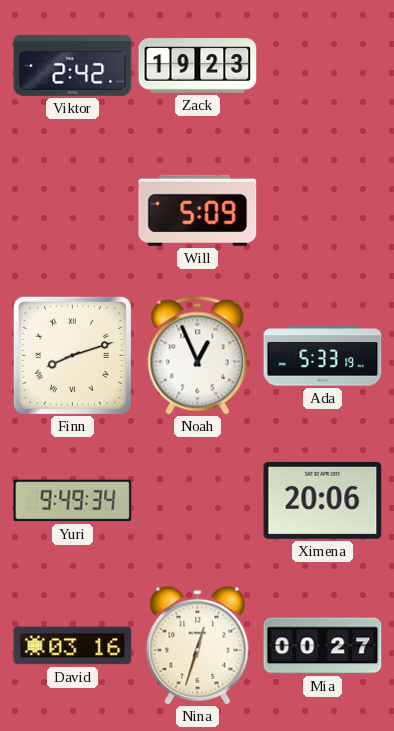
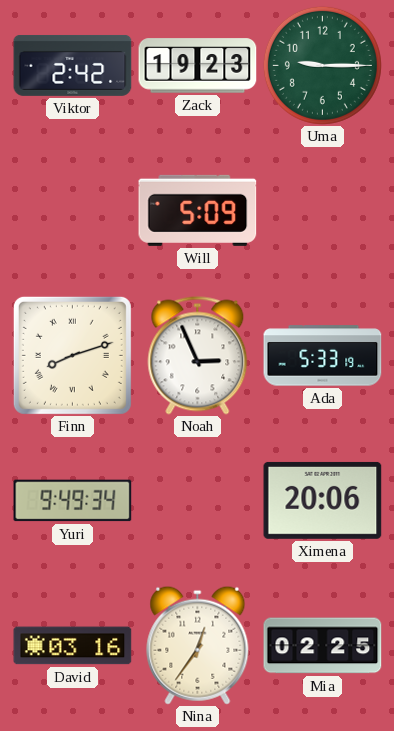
Uma: none -> 9:15
Noah: 12:56 -> 2:56
Nina: 12:33 -> 12:36
Mia: 00:27 -> 02:25
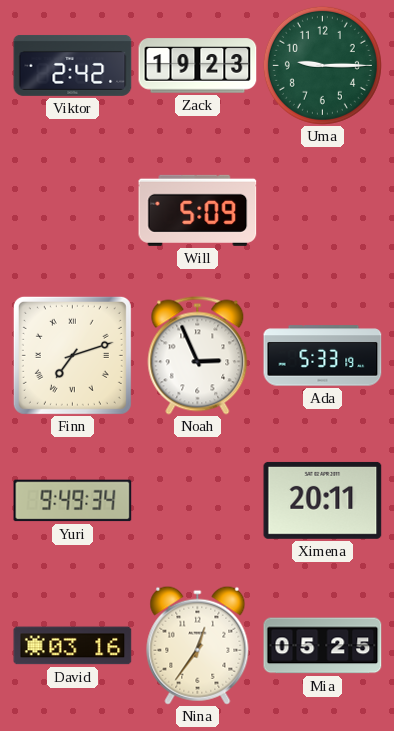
Finn: 8:12 -> 7:12
Ximena: 20:06 -> 20:11
Mia: 02:25 -> 05:25
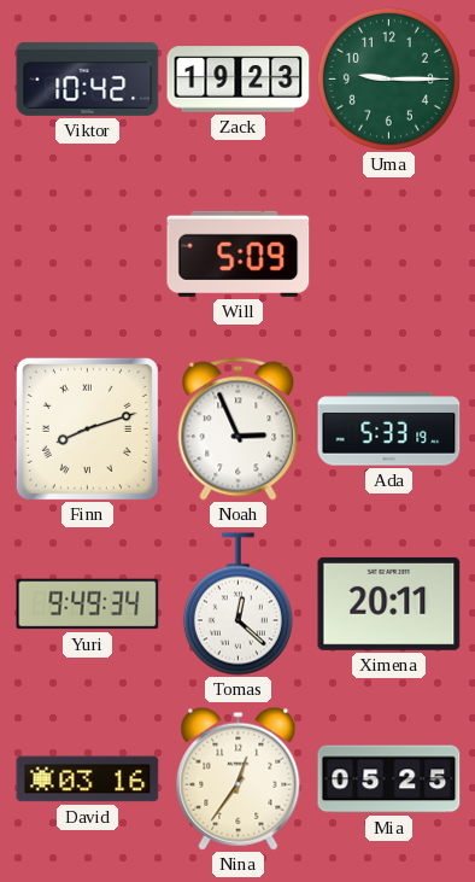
Viktor: 2:42 -> 10:42
Finn: 7:12 -> 8:12
Tomas: none -> 12:22
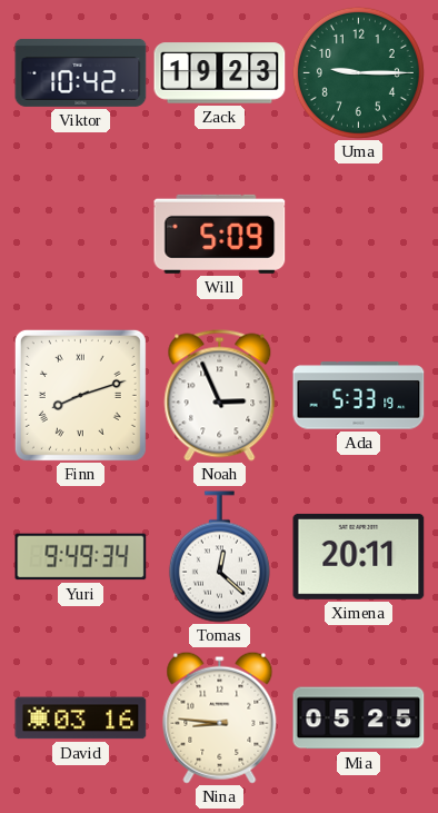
Nina: 12:36 -> 8:46
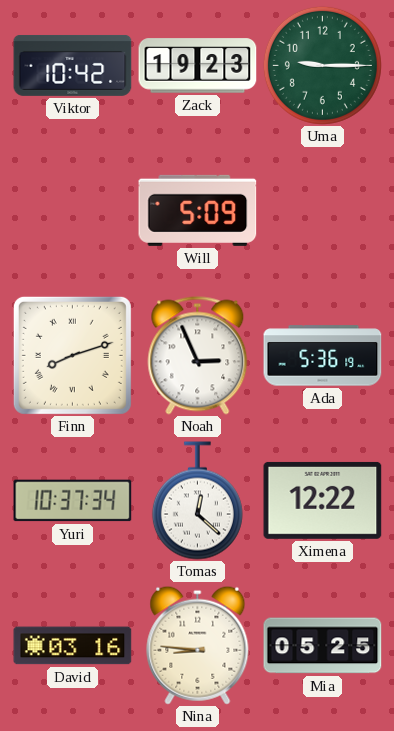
Ada: 5:33 -> 5:36
Yuri: 9:49 -> 10:37
Ximena: 20:11 -> 12:22
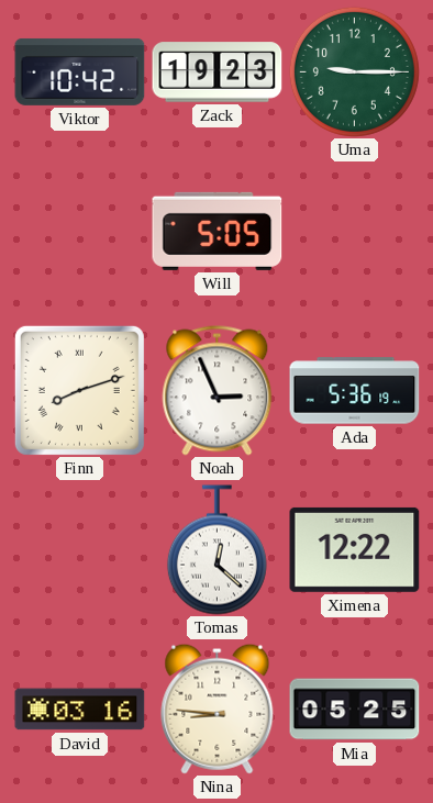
Will: 5:09 -> 5:05
Yuri: 10:37 -> none
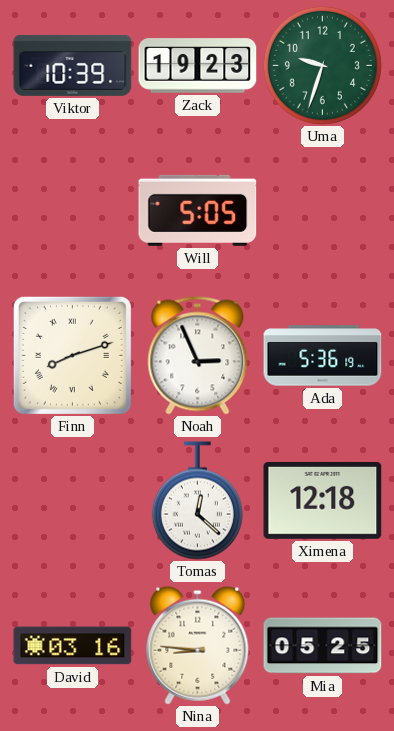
Viktor: 10:42 -> 10:39
Uma: 9:15 -> 9:33
Ximena: 12:22 -> 12:18
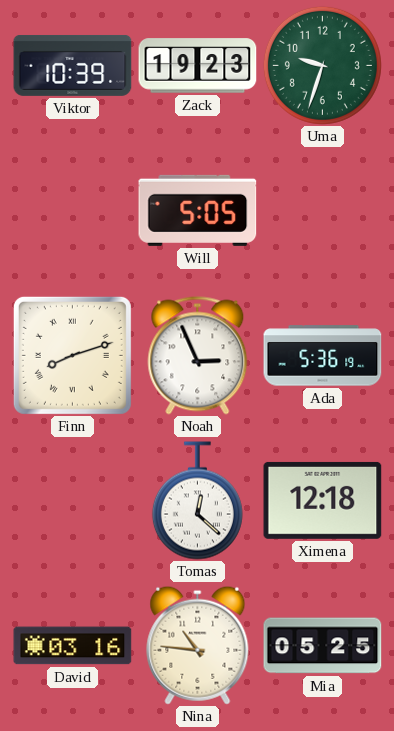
Nina: 8:46 -> 10:46
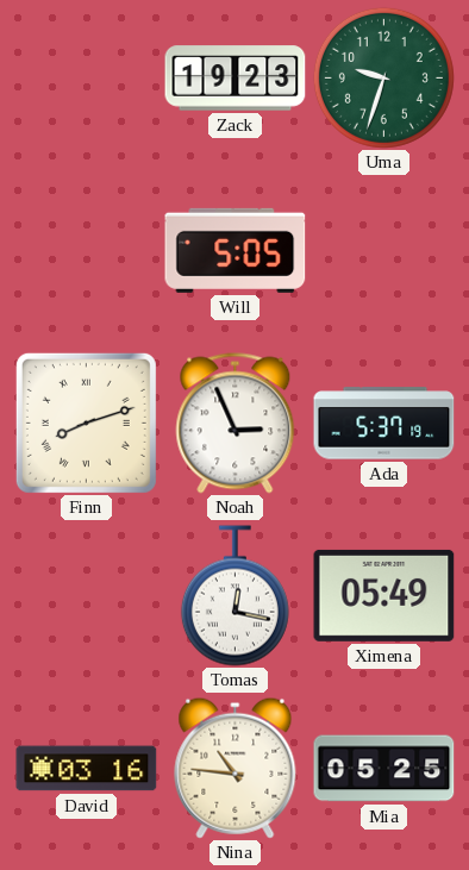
Viktor: 10:39 -> none
Ada: 5:36 -> 5:37
Tomas: 12:22 -> 12:17
Ximena: 12:18 -> 05:49
